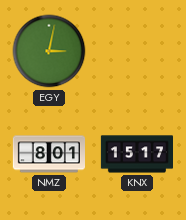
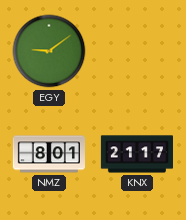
EGY: 3:02 -> 9:09
KNX: 15:17 -> 21:17
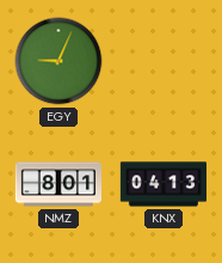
EGY: 9:09 -> 9:04
KNX: 21:17 -> 04:13
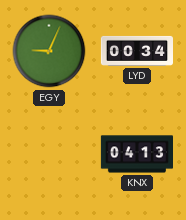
LYD: none -> 00:34
NMZ: 8:01 -> none
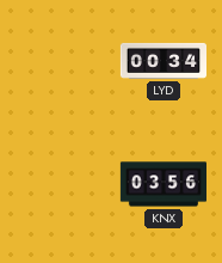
EGY: 9:04 -> none
KNX: 04:13 -> 03:56
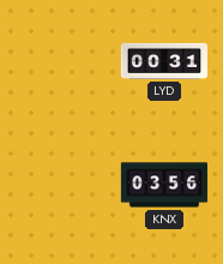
LYD: 00:34 -> 00:31
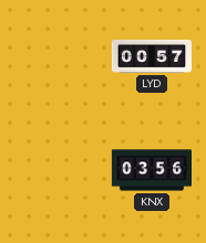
LYD: 00:31 -> 00:57
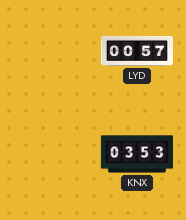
KNX: 03:56 -> 03:53
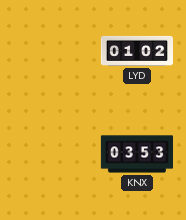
LYD: 00:57 -> 01:02
